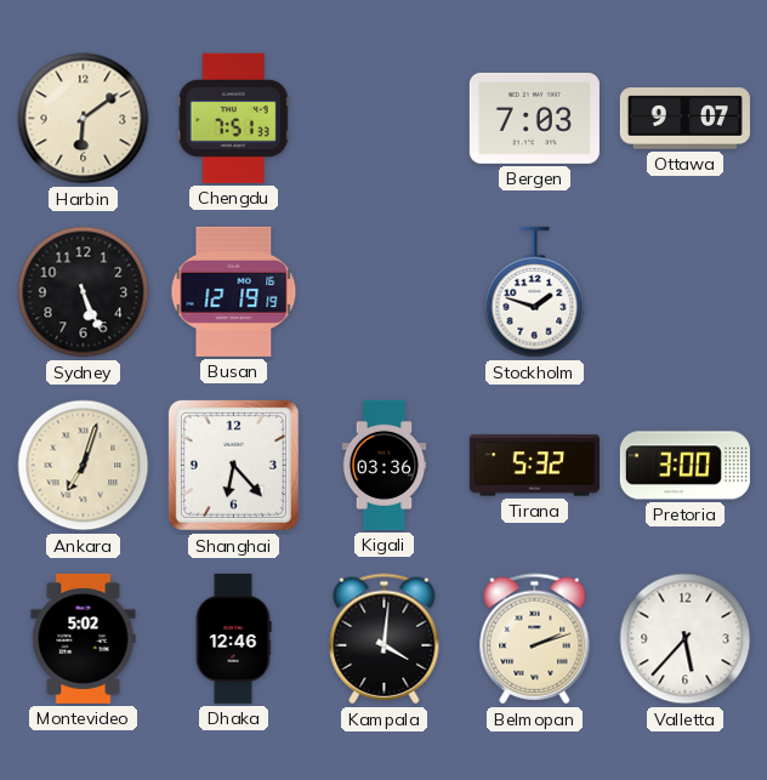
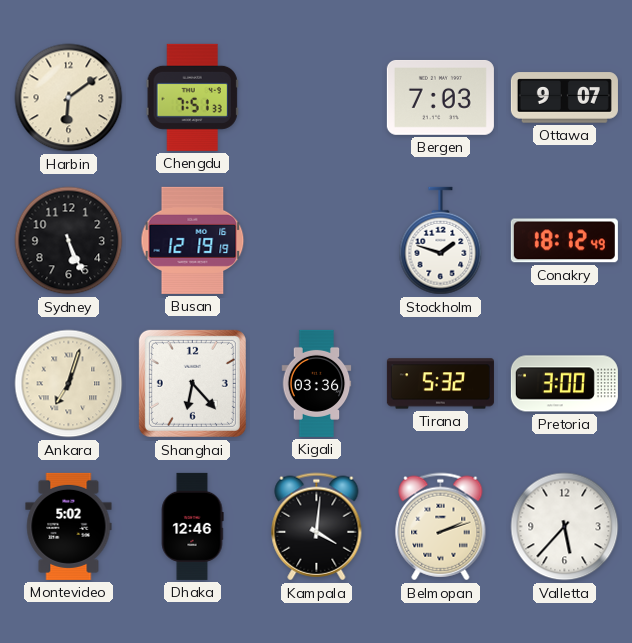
Conakry: none -> 18:12
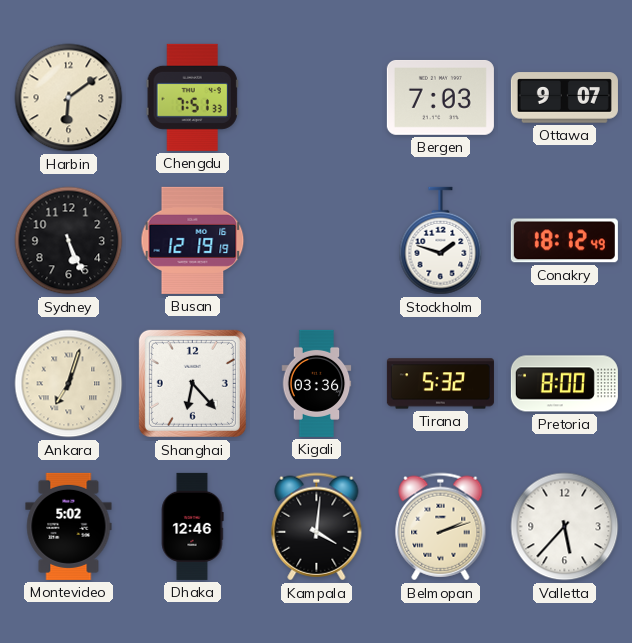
Pretoria: 3:00 -> 8:00
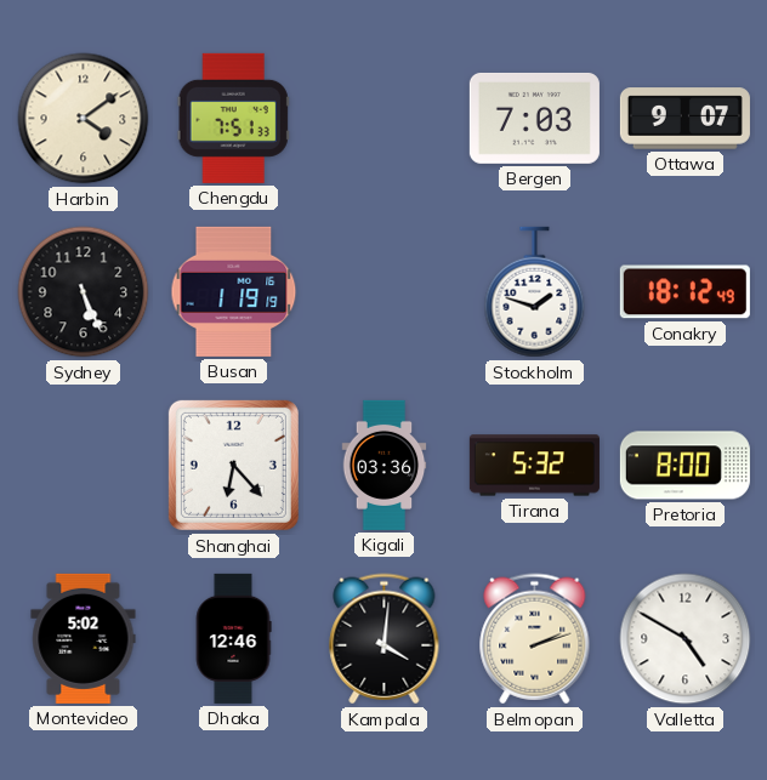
Harbin: 6:09 -> 4:09
Busan: 12:19 -> 1:19
Ankara: 7:03 -> none
Valletta: 5:37 -> 4:50
